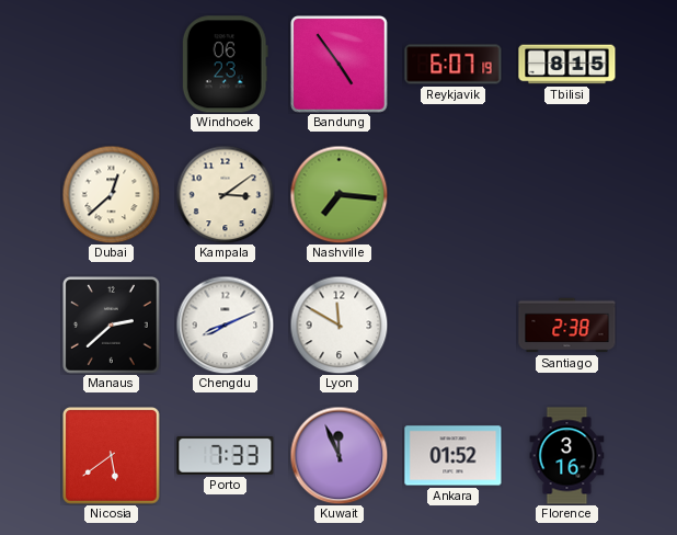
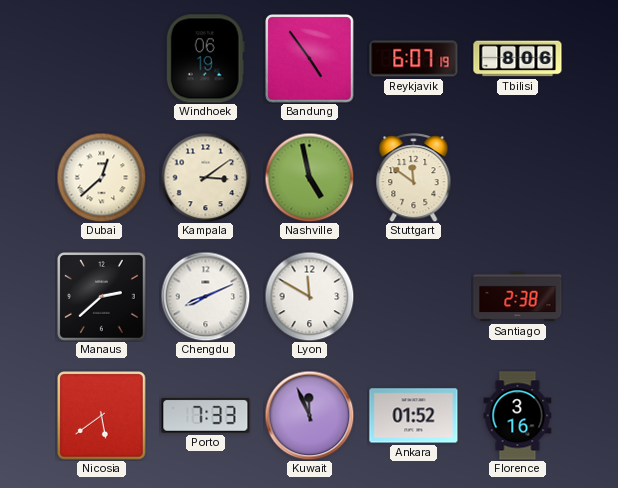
Windhoek: 06:23 -> 06:19
Tbilisi: 8:15 -> 8:06
Nashville: 7:16 -> 4:58
Stuttgart: none -> 11:51
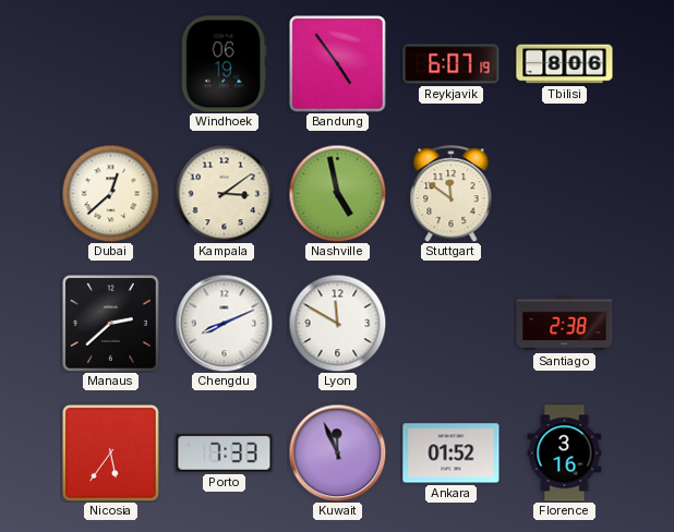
Nicosia: 5:39 -> 5:36
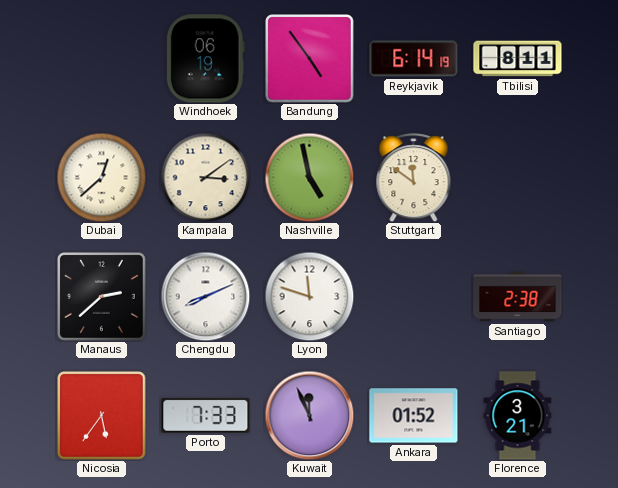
Reykjavik: 6:07 -> 6:14
Tbilisi: 8:06 -> 8:11
Lyon: 11:50 -> 11:48
Florence: 3:16 -> 3:21
